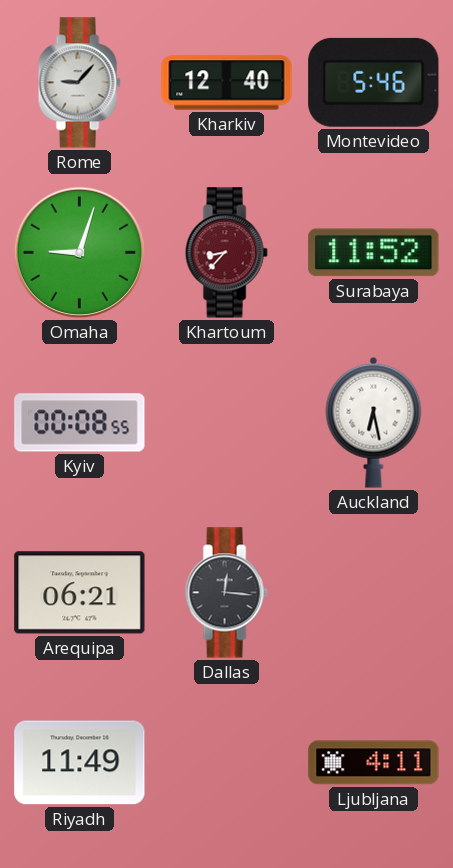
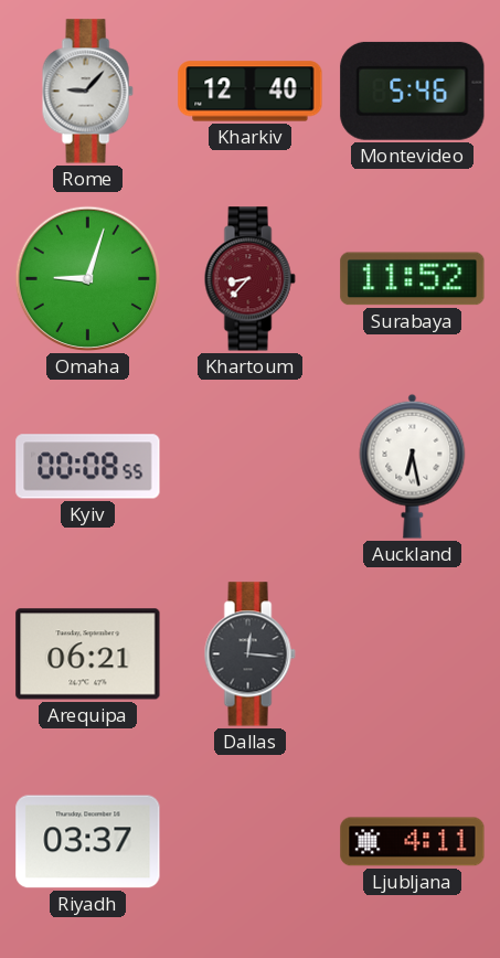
Riyadh: 11:49 -> 03:37
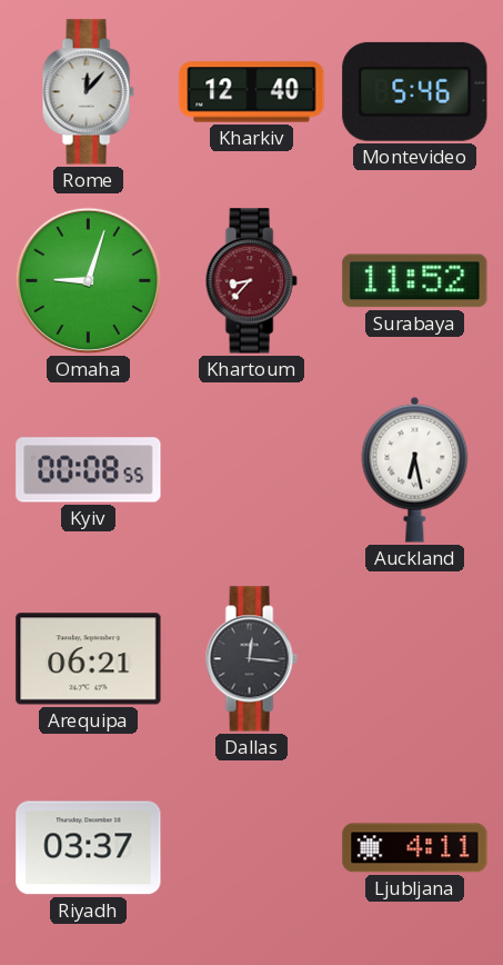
Rome: 9:07 -> 12:07
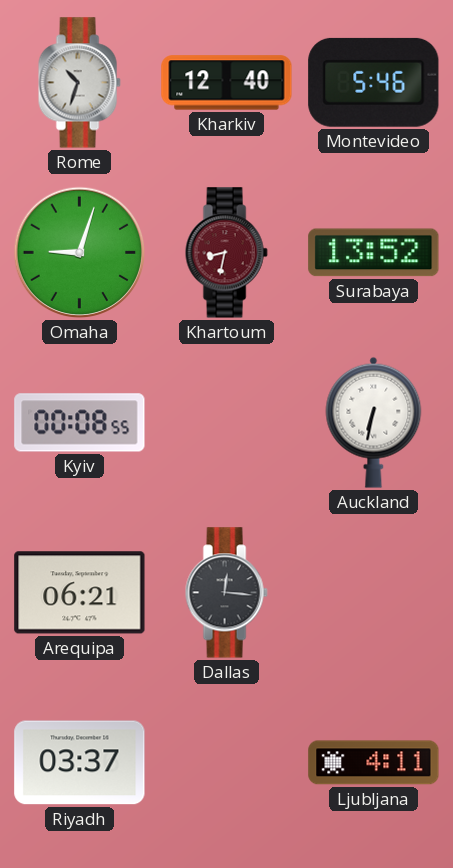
Rome: 12:07 -> 10:33
Khartoum: 8:37 -> 8:32
Surabaya: 11:52 -> 13:52
Auckland: 6:28 -> 6:32
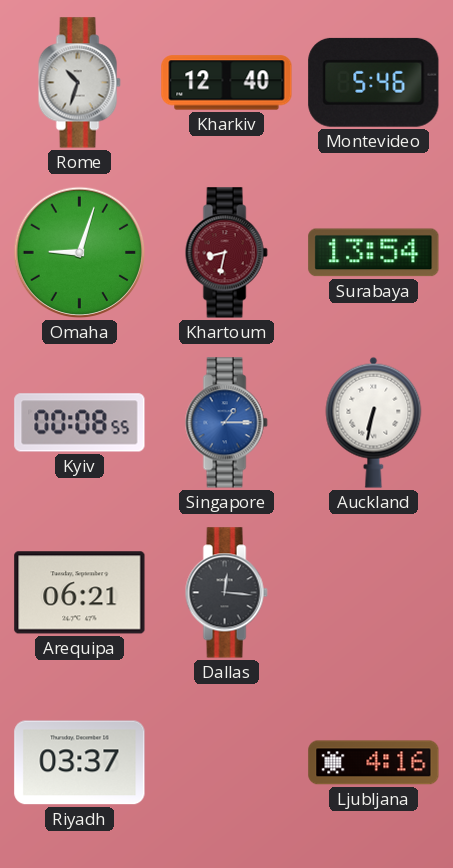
Surabaya: 13:52 -> 13:54
Singapore: none -> 1:15
Ljubljana: 4:11 -> 4:16
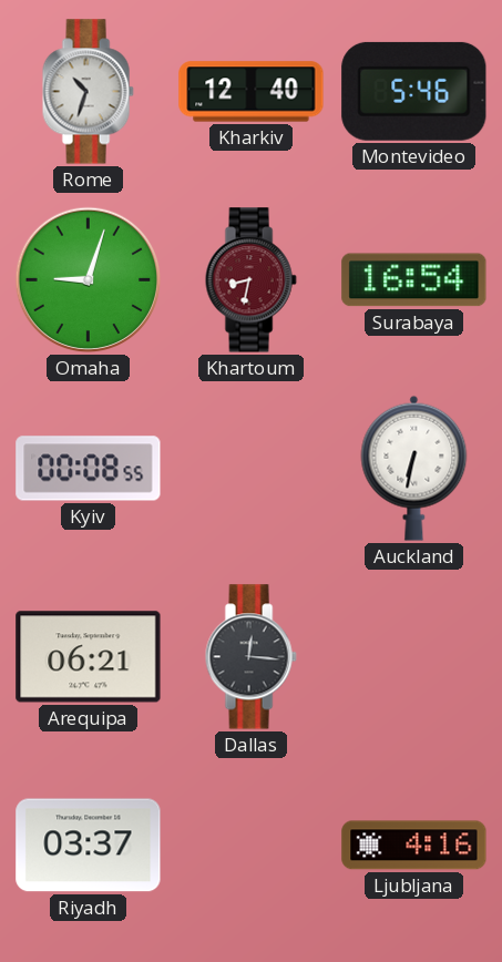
Surabaya: 13:54 -> 16:54
Singapore: 1:15 -> none
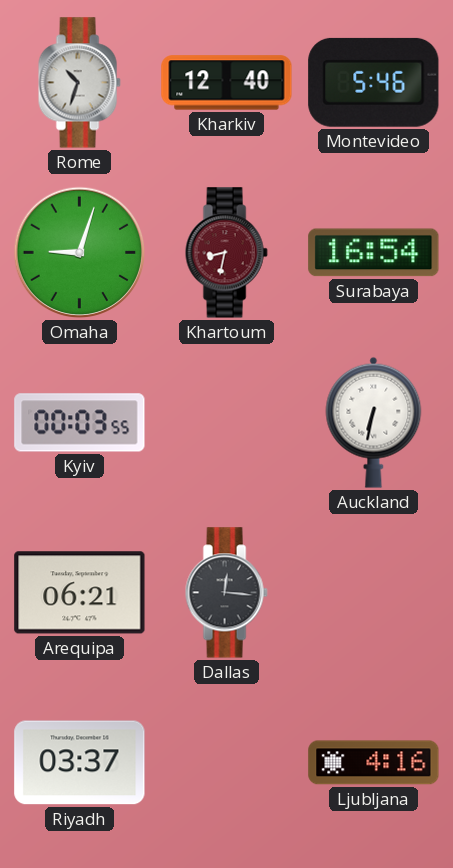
Kyiv: 00:08 -> 00:03
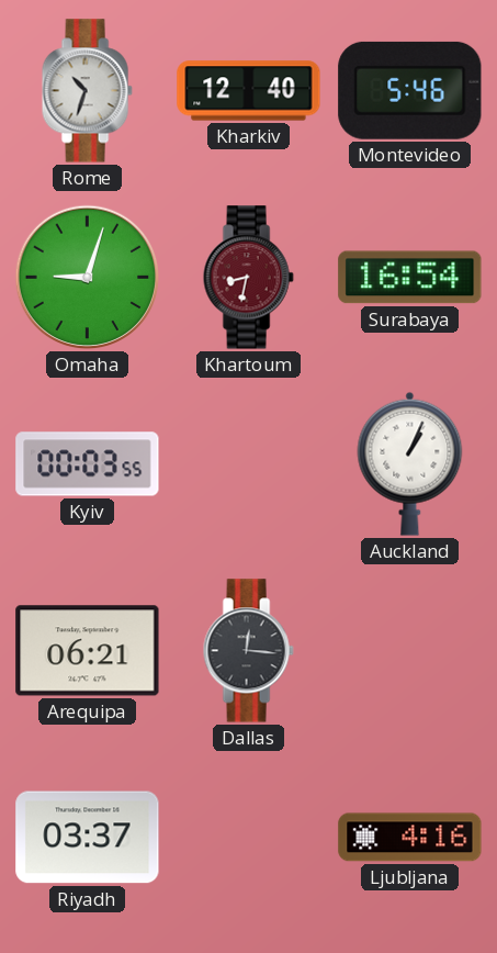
Auckland: 6:32 -> 1:04
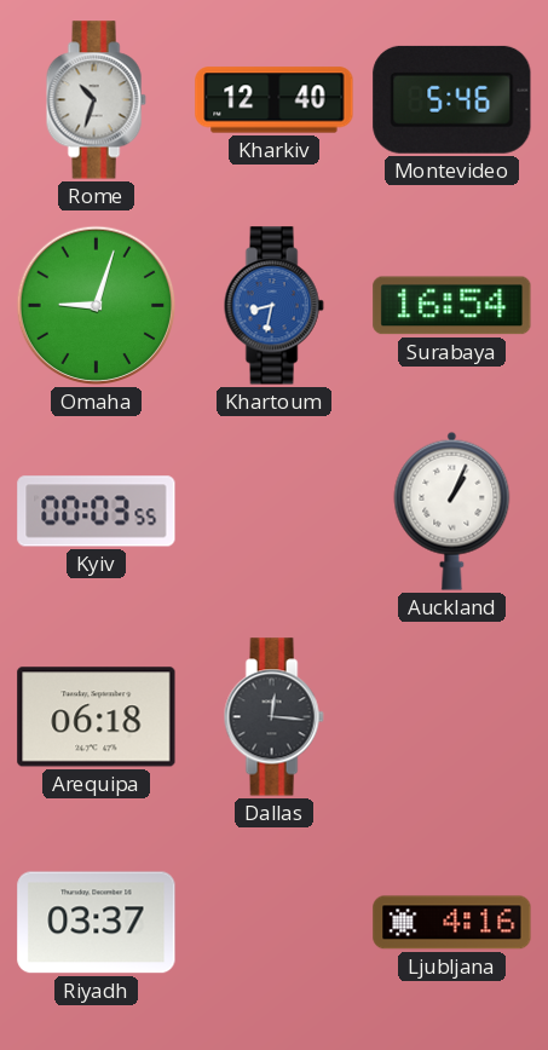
Khartoum dial: burgundy -> blue
Arequipa: 06:21 -> 06:18
